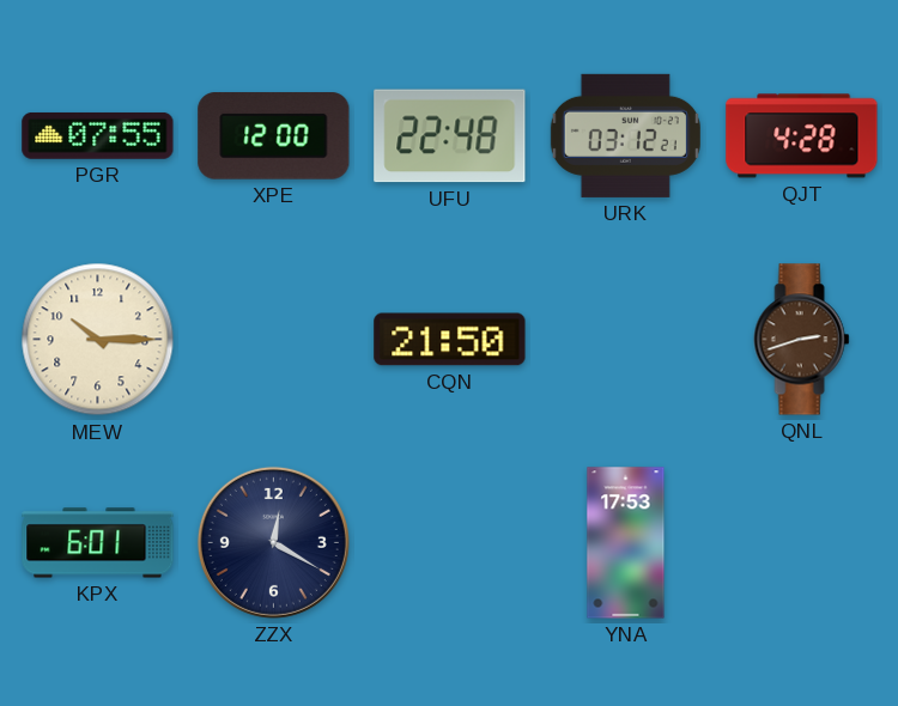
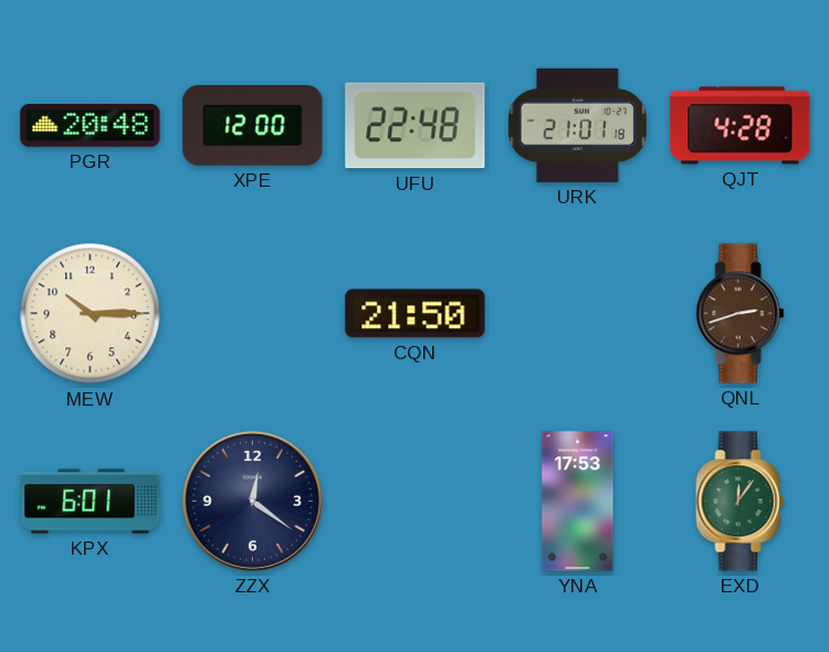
PGR: 07:55 -> 20:48
URK: 03:12 -> 21:01
ZZX: 12:20 -> 12:21
EXD: none -> 12:06
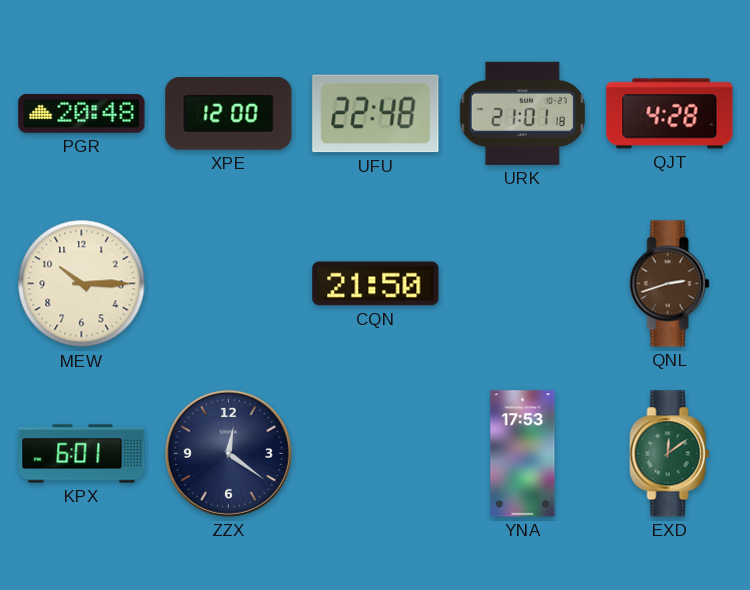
EXD: 12:06 -> 12:09
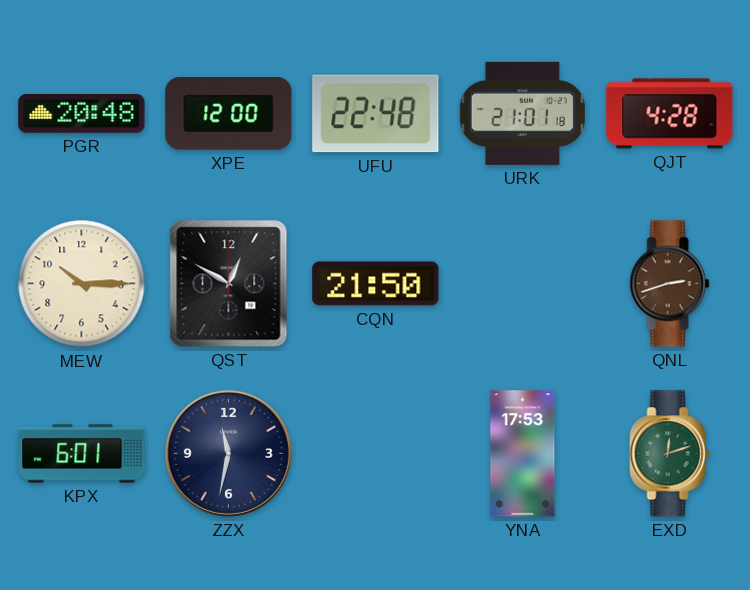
QST: none -> 12:50
ZZX: 12:21 -> 11:32
EXD: 12:09 -> 12:12
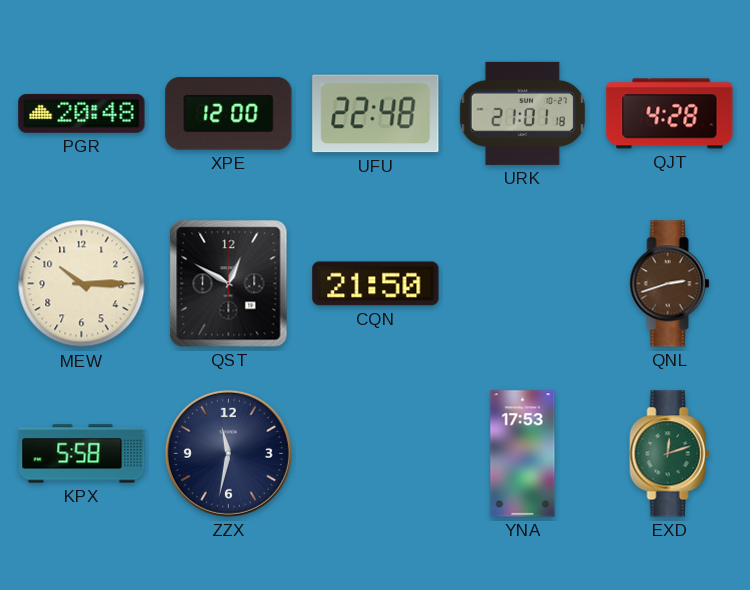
KPX: 6:01 -> 5:58
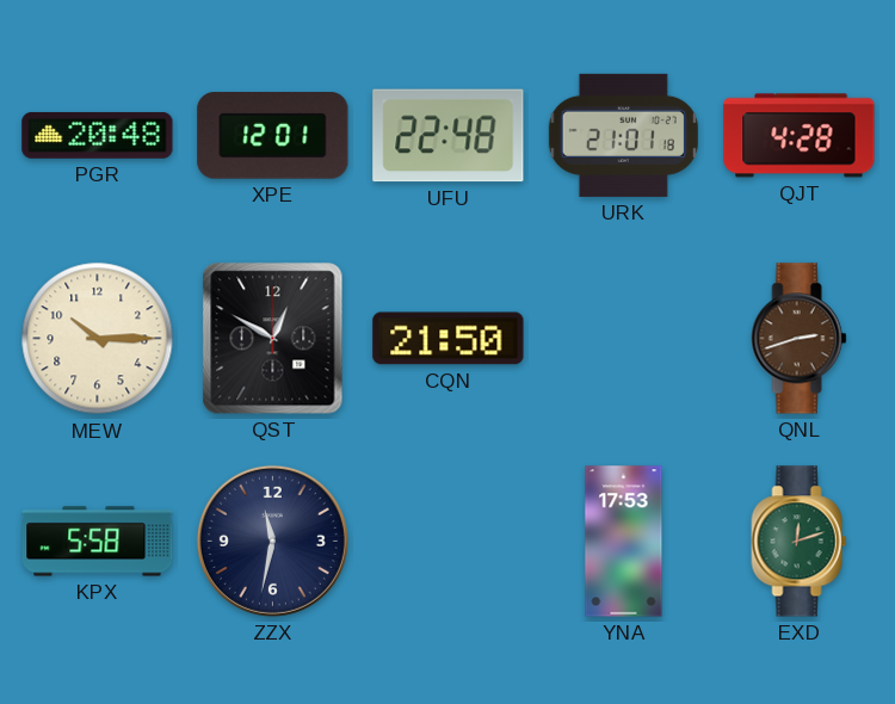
XPE: 12:00 -> 12:01
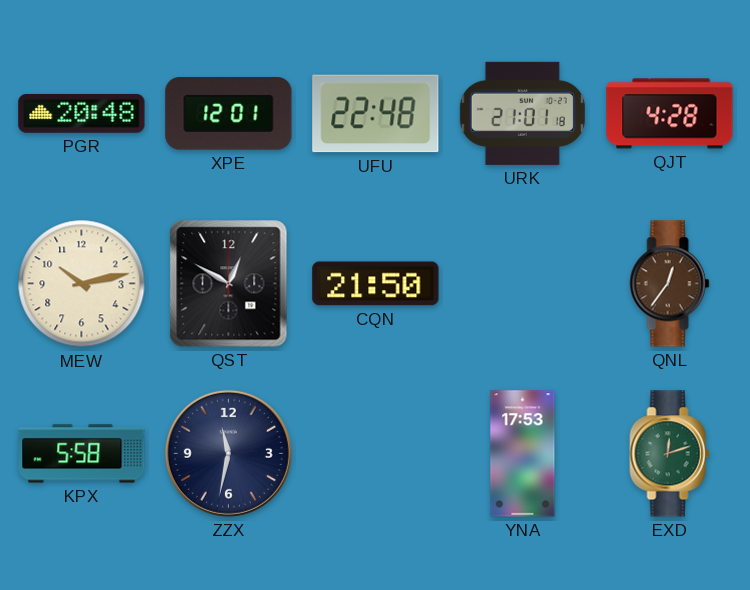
MEW: 10:15 -> 10:13
QNL: 2:42 -> 12:36
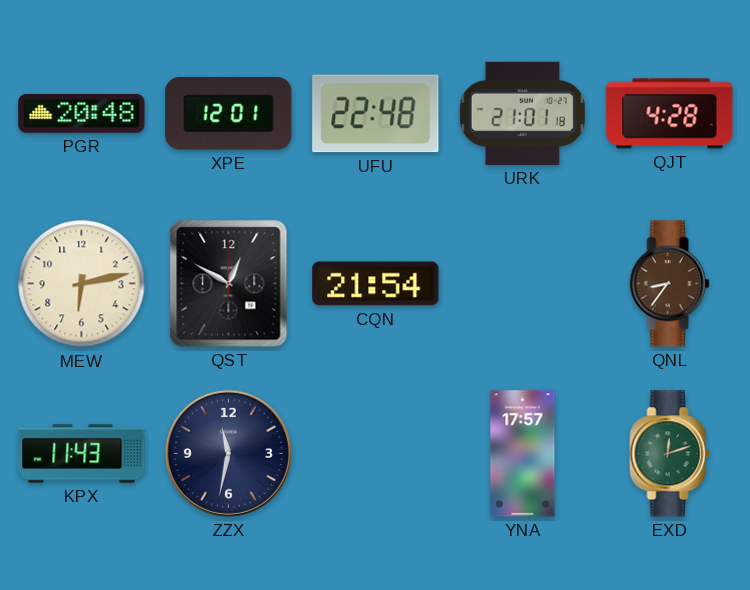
MEW: 10:13 -> 6:13
CQN: 21:50 -> 21:54
QNL: 12:36 -> 8:36
KPX: 5:58 -> 11:43
YNA: 17:53 -> 17:57
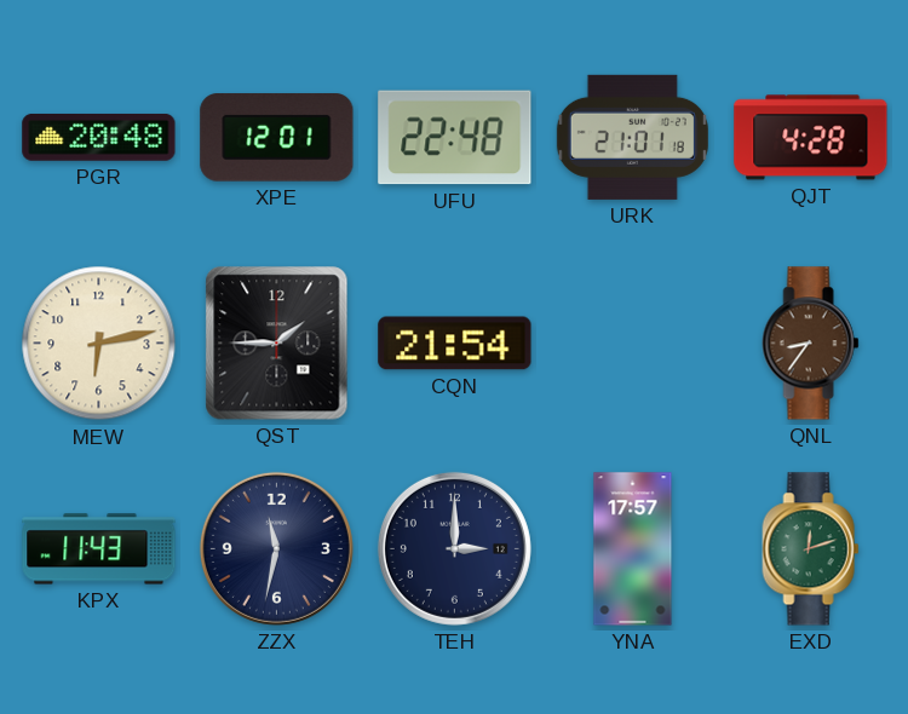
QST: 12:50 -> 1:45
TEH: none -> 3:00
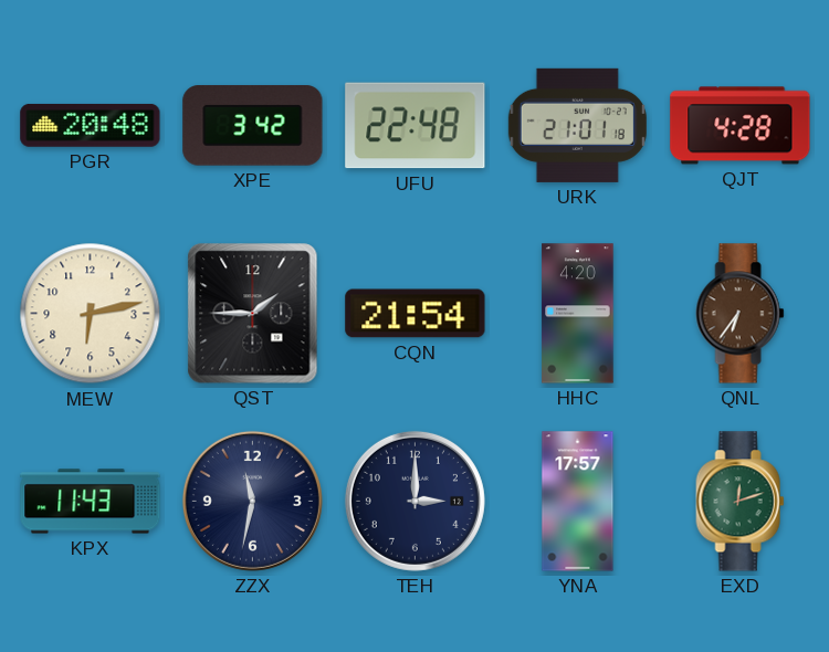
XPE: 12:01 -> 3:42
HHC: none -> 4:20
QNL: 8:36 -> 6:36
